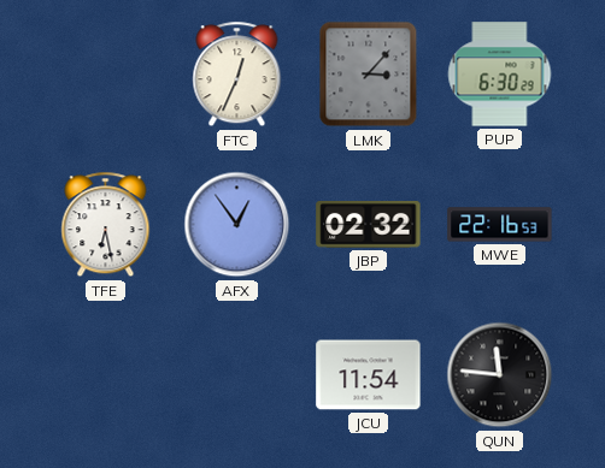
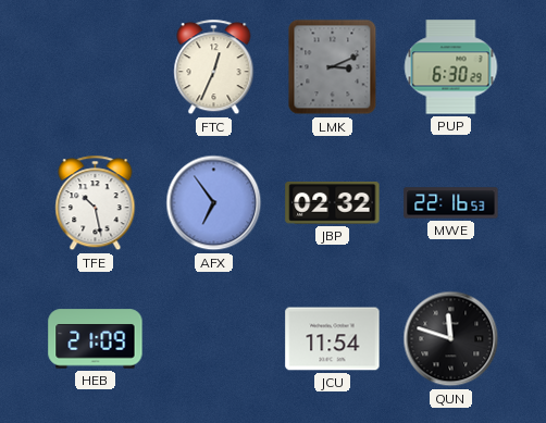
LMK: 3:07 -> 3:11
TFE: 6:28 -> 10:28
AFX: 12:54 -> 6:54
HEB: none -> 21:09
QUN: 11:46 -> 11:48
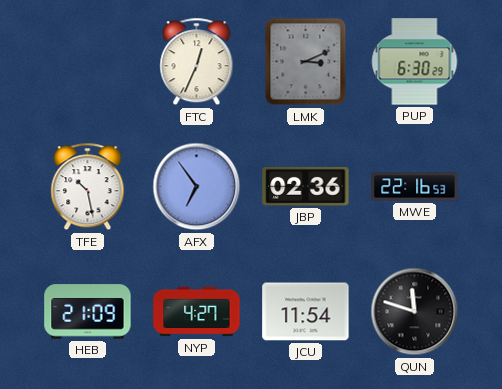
JBP: 02:32 -> 02:36
NYP: none -> 4:27
